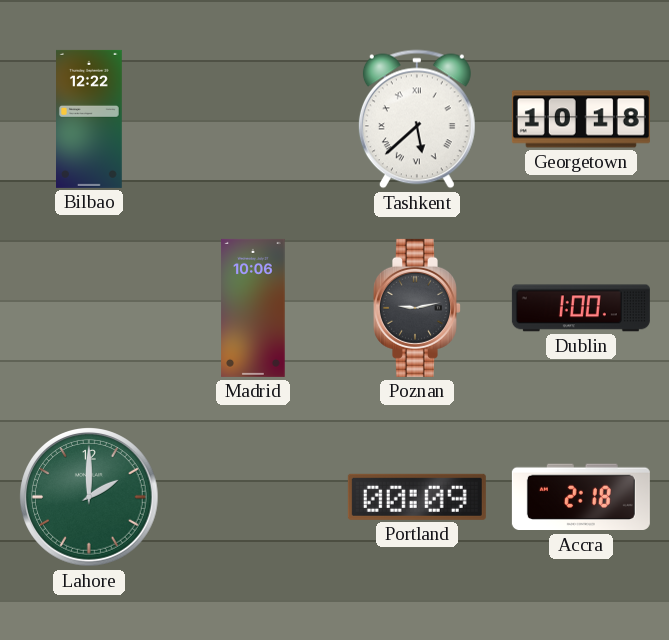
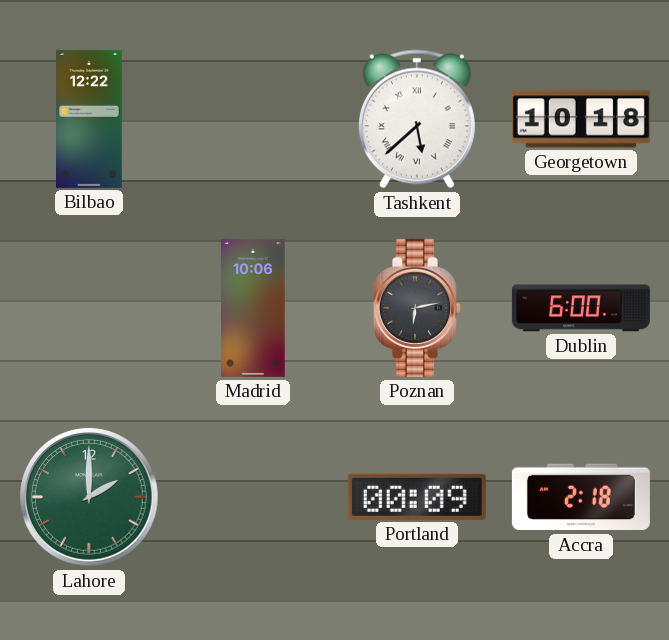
Poznan: 9:13 -> 6:13
Dublin: 1:00 -> 6:00
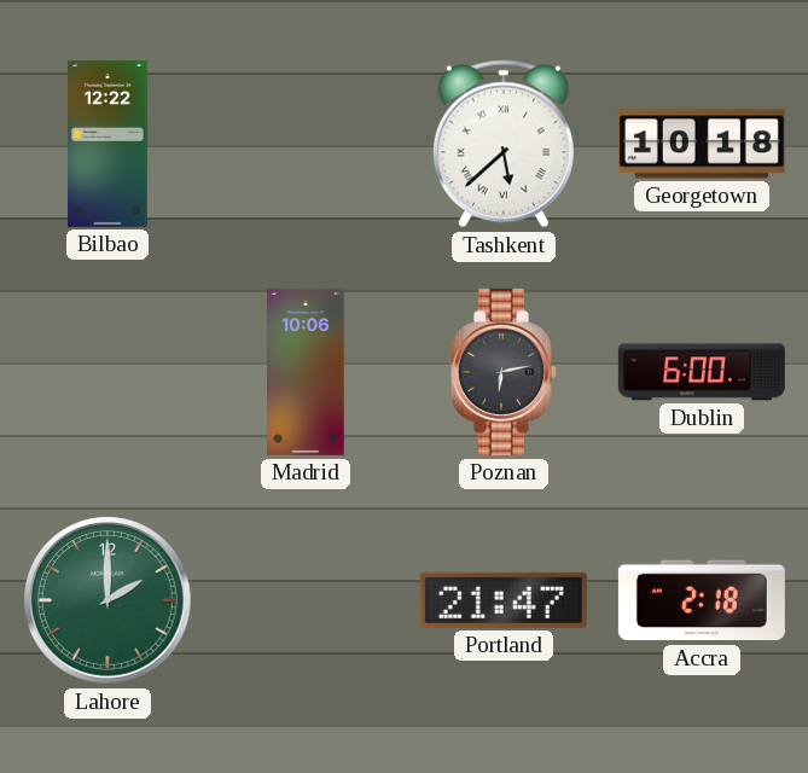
Portland: 00:09 -> 21:47
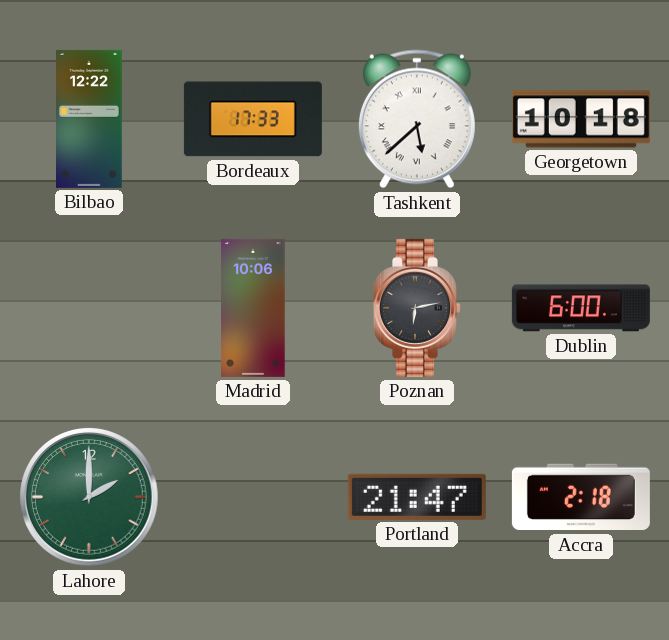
Bordeaux: none -> 17:33
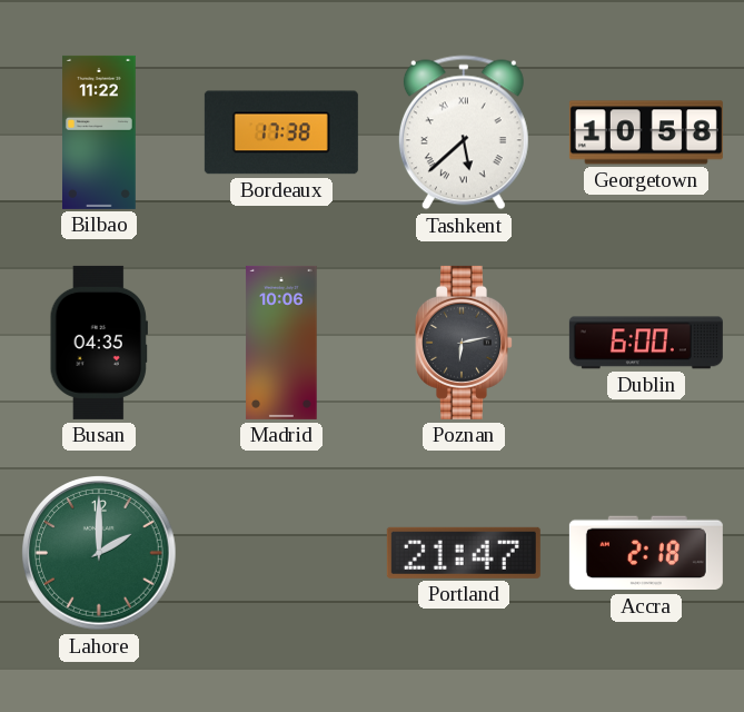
Bilbao: 12:22 -> 11:22
Bordeaux: 17:33 -> 17:38
Georgetown: 10:18 -> 10:58
Busan: none -> 04:35
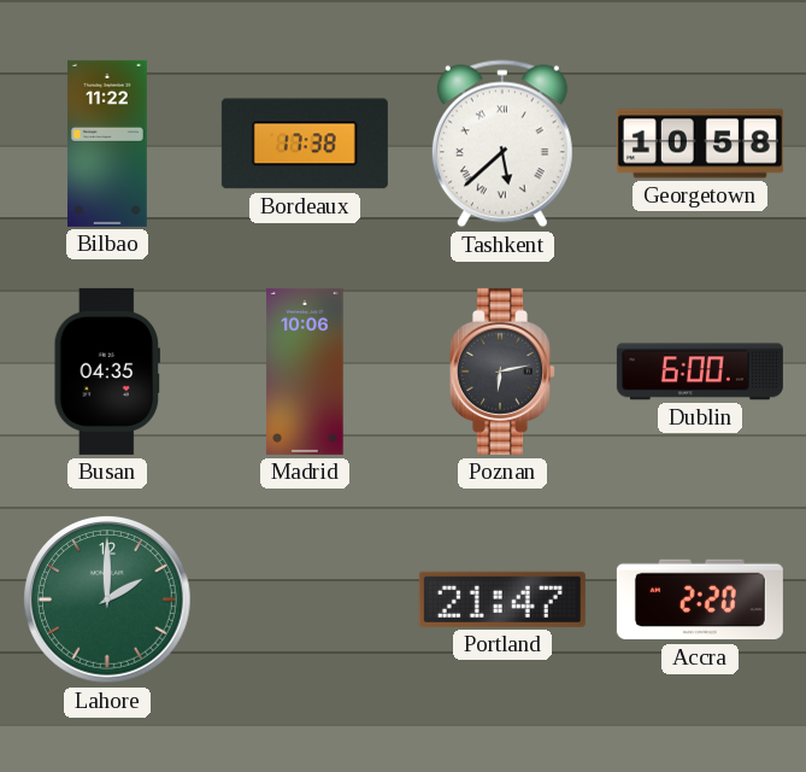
Accra: 2:18 -> 2:20
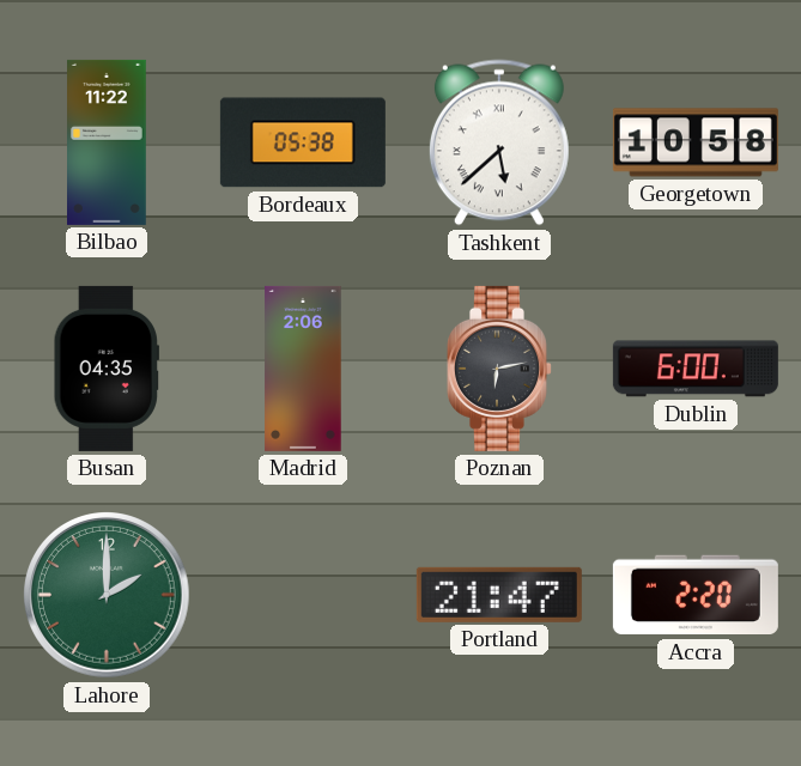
Bordeaux: 17:38 -> 05:38
Madrid: 10:06 -> 2:06
